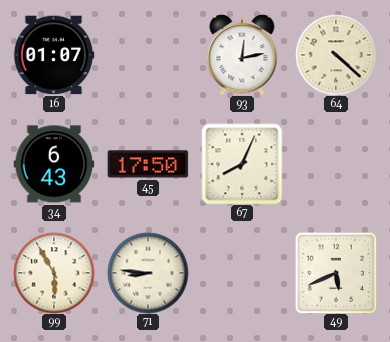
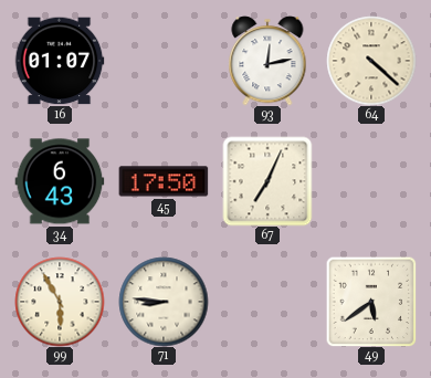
67: 8:04 -> 7:04
49: 5:41 -> 5:39
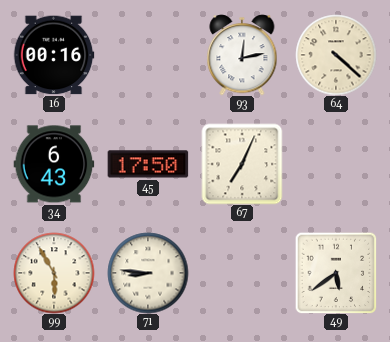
16: 01:07 -> 00:16
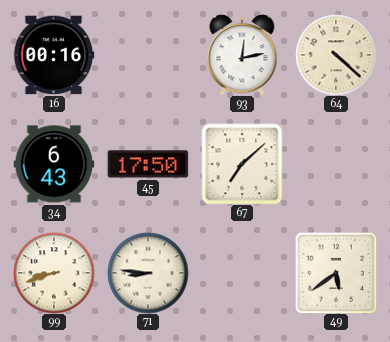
67: 7:04 -> 7:08
99: 5:55 -> 8:42
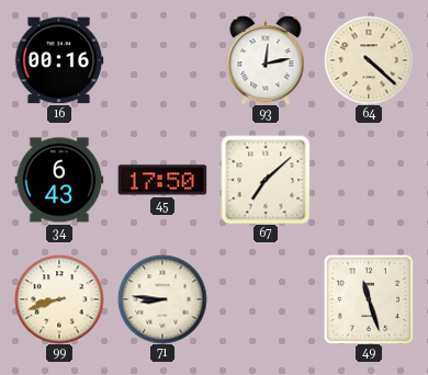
49: 5:39 -> 11:27
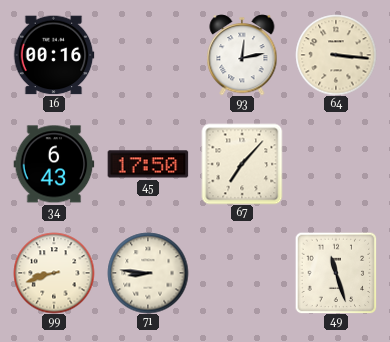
64: 4:22 -> 3:16
67: 7:08 -> 7:07
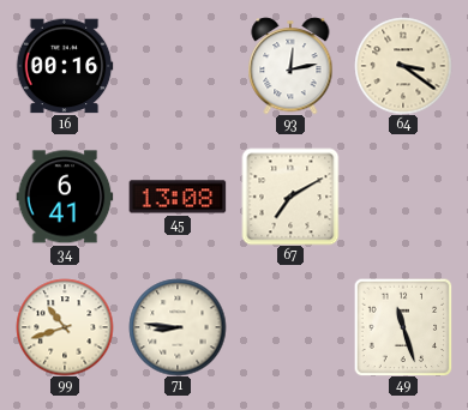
64: 3:16 -> 3:21
34: 6:43 -> 6:41
45: 17:50 -> 13:08
67: 7:07 -> 7:10
99: 8:42 -> 10:42
